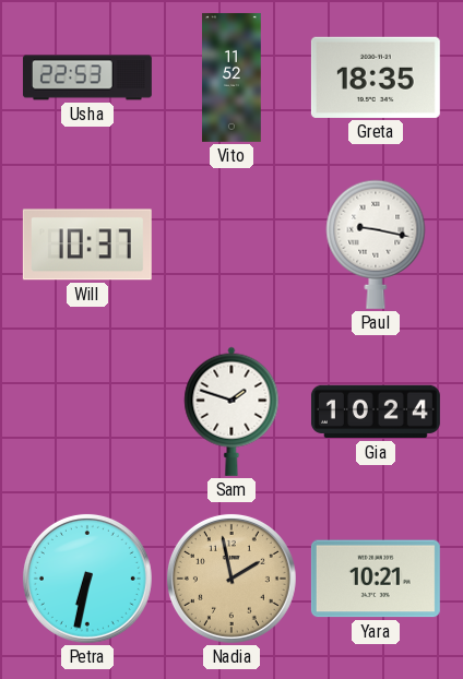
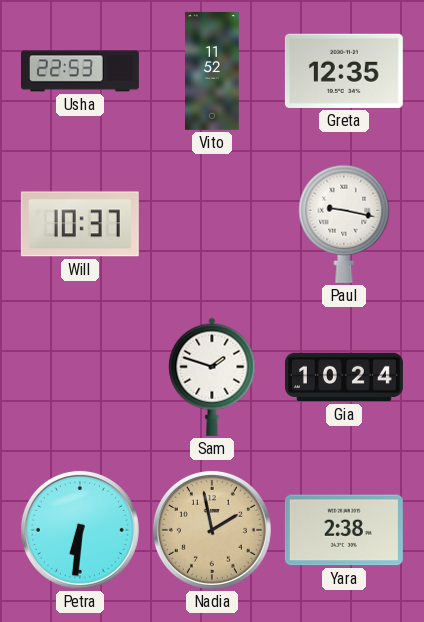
Greta: 18:35 -> 12:35
Petra: 6:32 -> 6:31
Yara: 10:21 -> 2:38
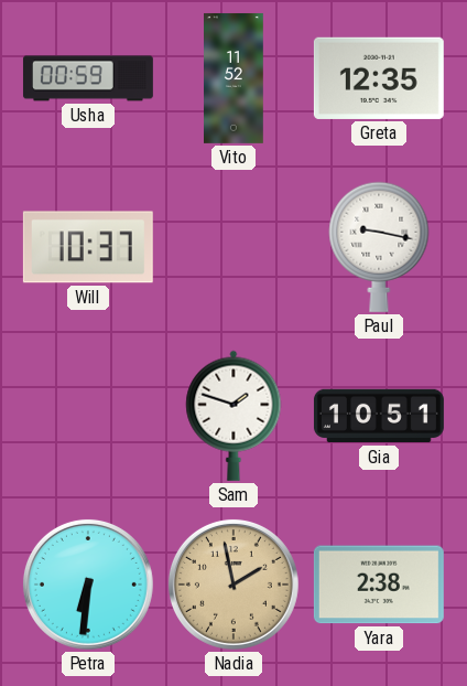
Usha: 22:53 -> 00:59
Gia: 10:24 -> 10:51
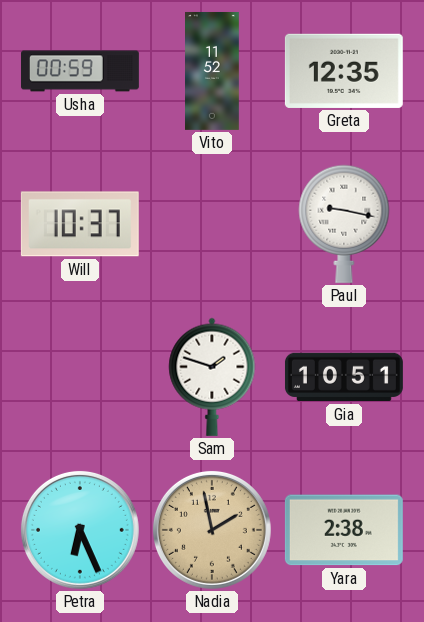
Petra: 6:31 -> 6:26
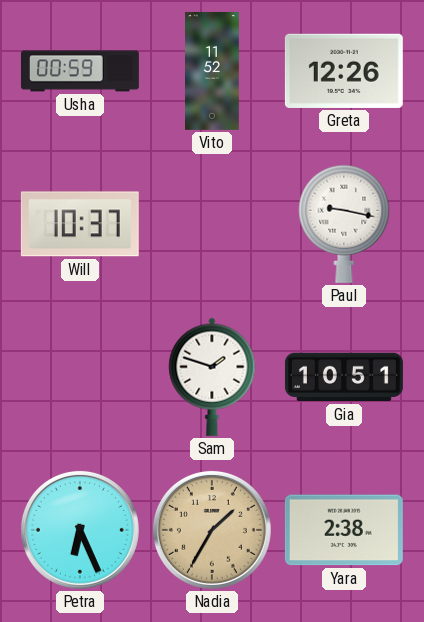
Greta: 12:35 -> 12:26
Nadia: 1:58 -> 1:35
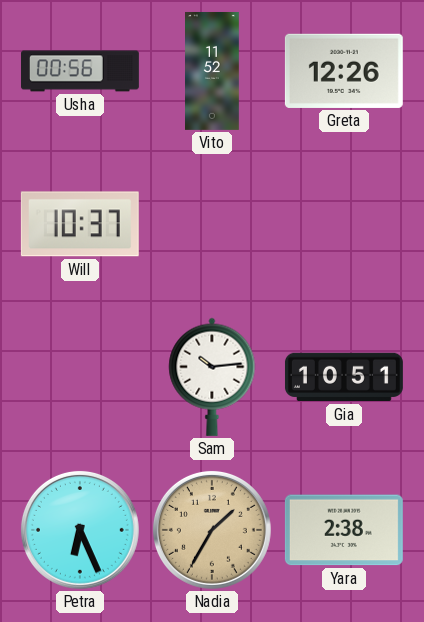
Usha: 00:59 -> 00:56
Paul: 9:17 -> none
Sam: 1:48 -> 10:14
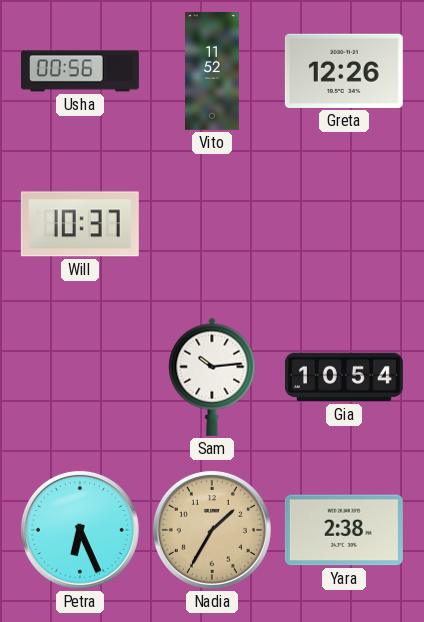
Gia: 10:51 -> 10:54
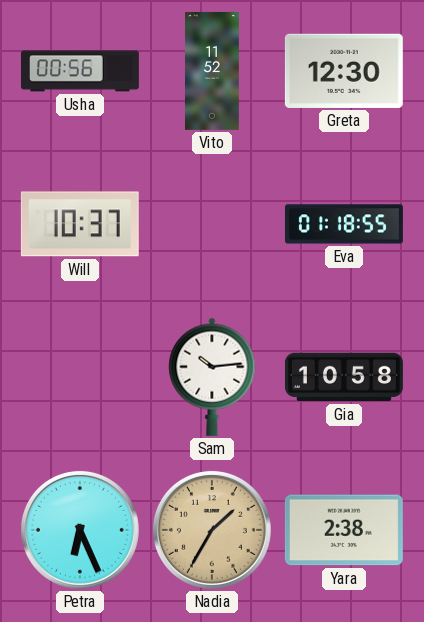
Greta: 12:26 -> 12:30
Eva: none -> 01:18
Gia: 10:54 -> 10:58
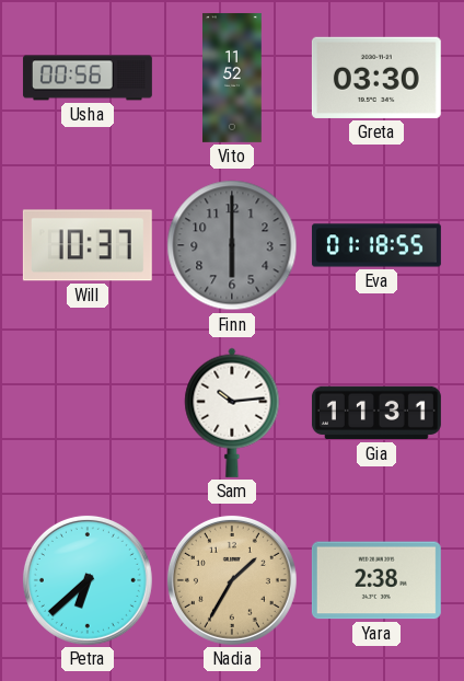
Greta: 12:30 -> 03:30
Finn: none -> 6:00
Gia: 10:58 -> 11:31
Petra: 6:26 -> 6:38
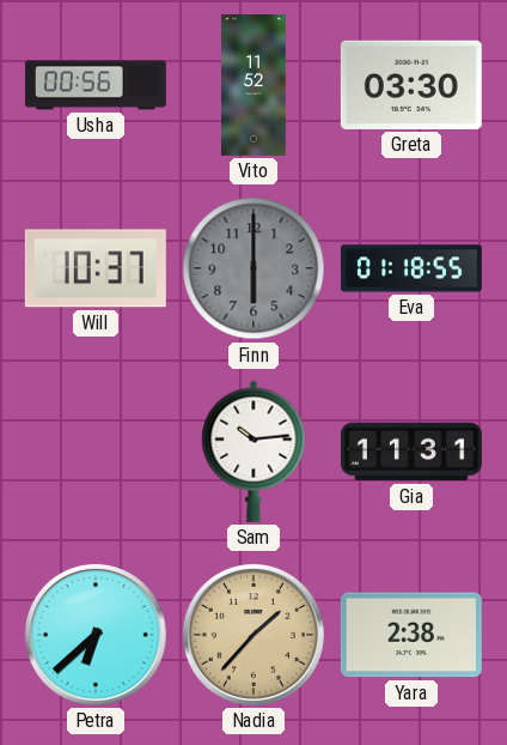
Nadia: 1:35 -> 1:37
